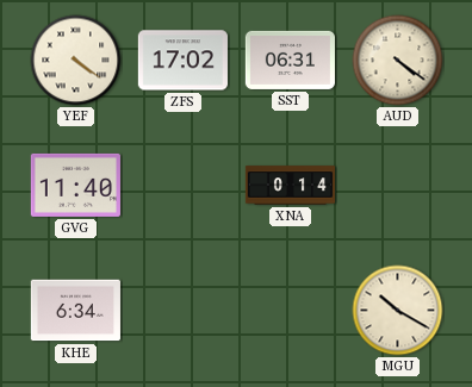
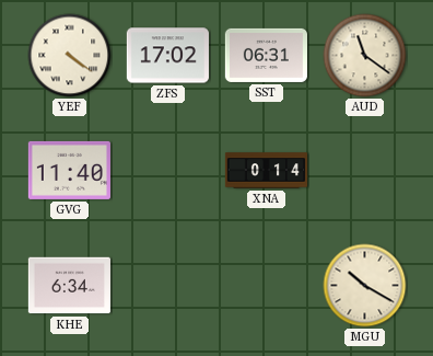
AUD: 4:21 -> 11:21
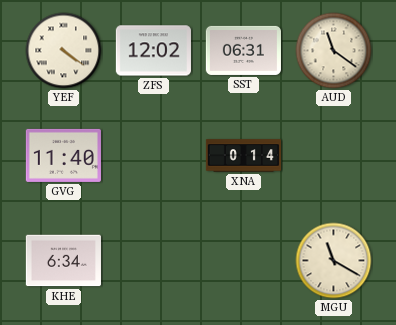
ZFS: 17:02 -> 12:02
MGU: 10:20 -> 11:20
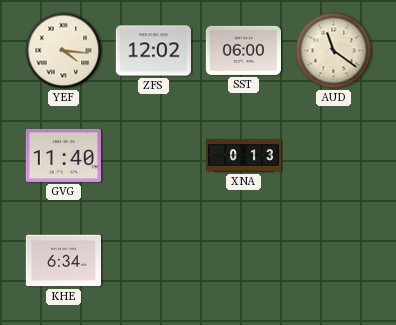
YEF: 4:21 -> 4:16
SST: 06:31 -> 06:00
XNA: 0:14 -> 0:13
MGU: 11:20 -> none
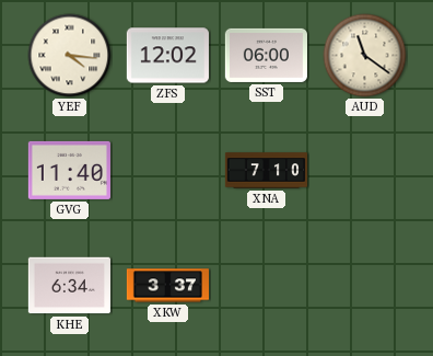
XNA: 0:13 -> 7:10
XKW: none -> 3:37
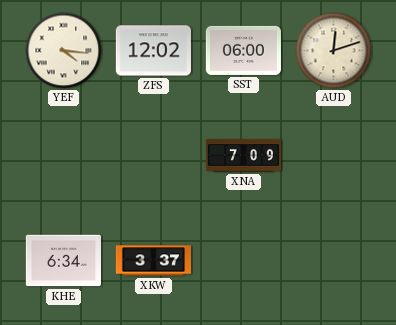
AUD: 11:21 -> 12:12
GVG: 11:40 -> none
XNA: 7:10 -> 7:09
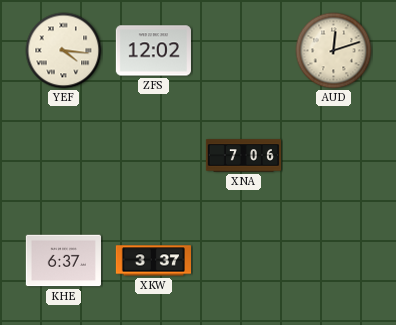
SST: 06:00 -> none
XNA: 7:09 -> 7:06
KHE: 6:34 -> 6:37
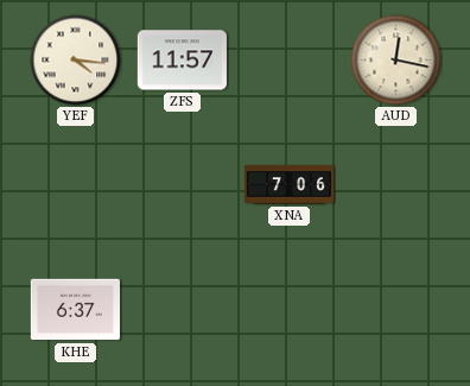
ZFS: 12:02 -> 11:57
AUD: 12:12 -> 12:17
XKW: 3:37 -> none
